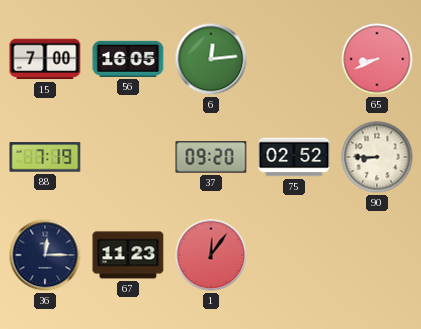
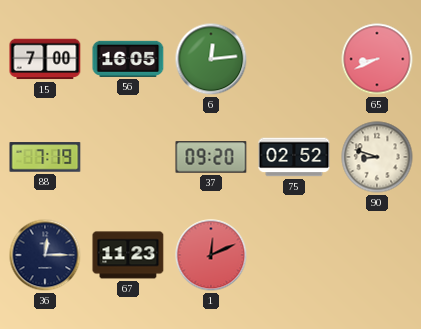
90: 8:45 -> 8:48
1: 12:06 -> 12:11
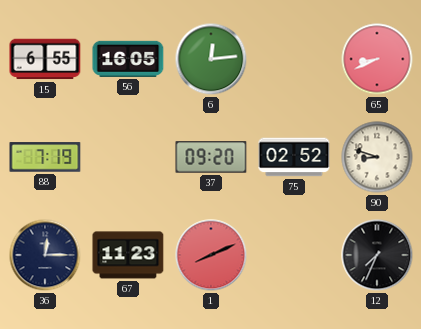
15: 7:00 -> 6:55
1: 12:11 -> 8:11
12: none -> 7:34
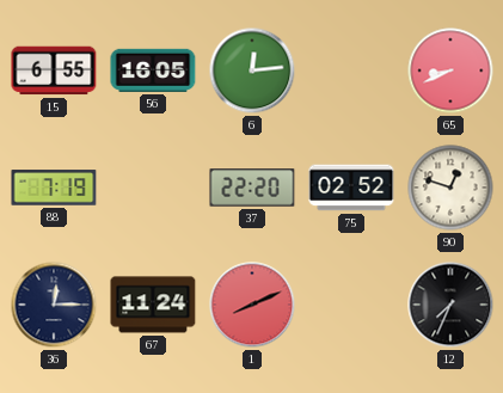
37: 09:20 -> 22:20
90: 8:48 -> 12:48
67: 11:23 -> 11:24
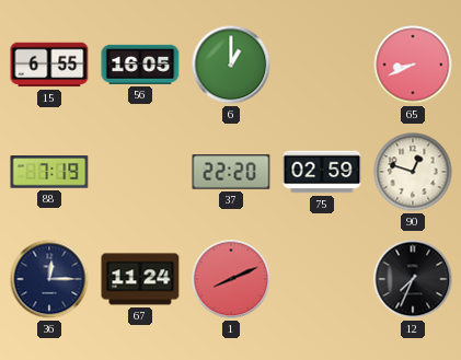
6: 12:14 -> 1:00
75: 02:52 -> 02:59
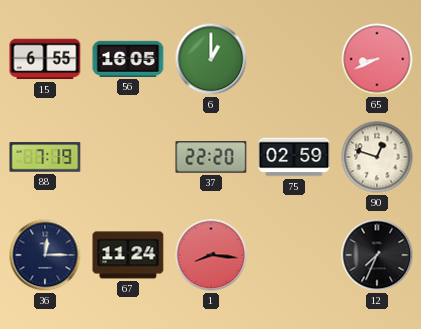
1: 8:11 -> 8:16
